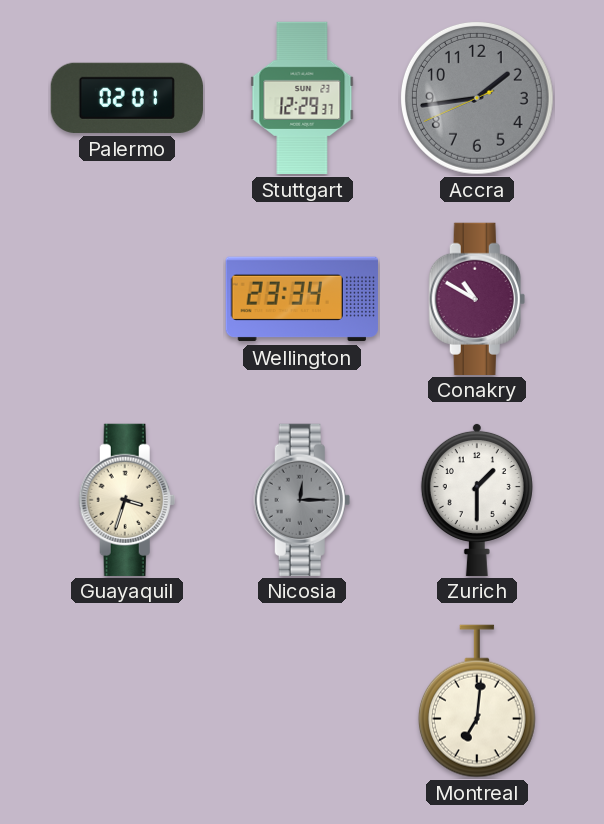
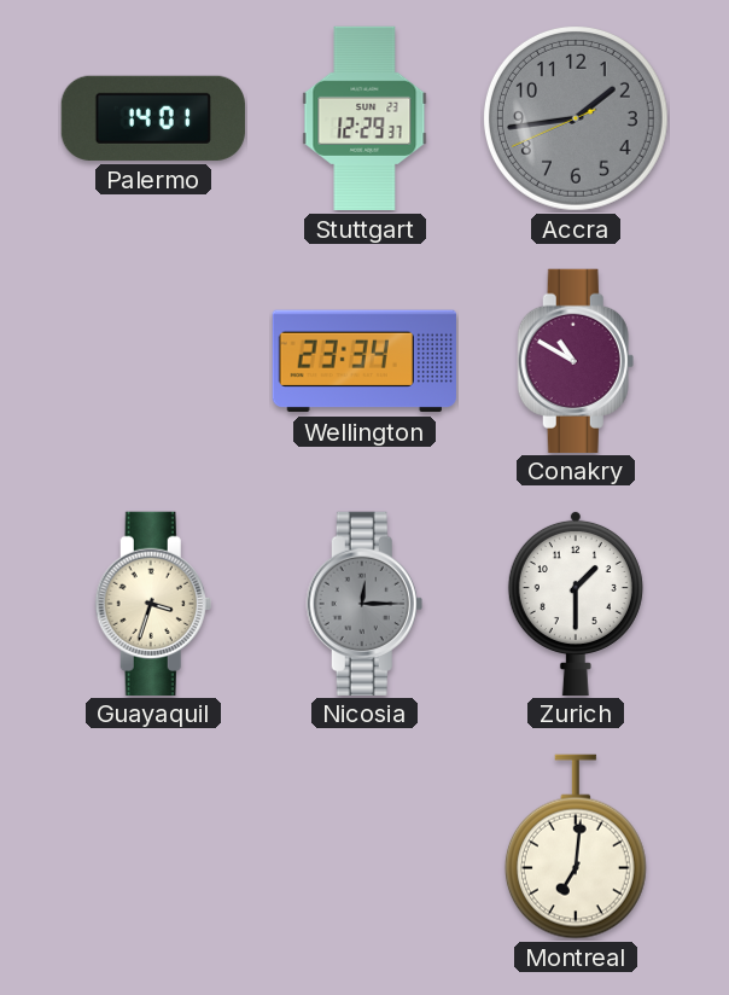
Palermo: 02:01 -> 14:01
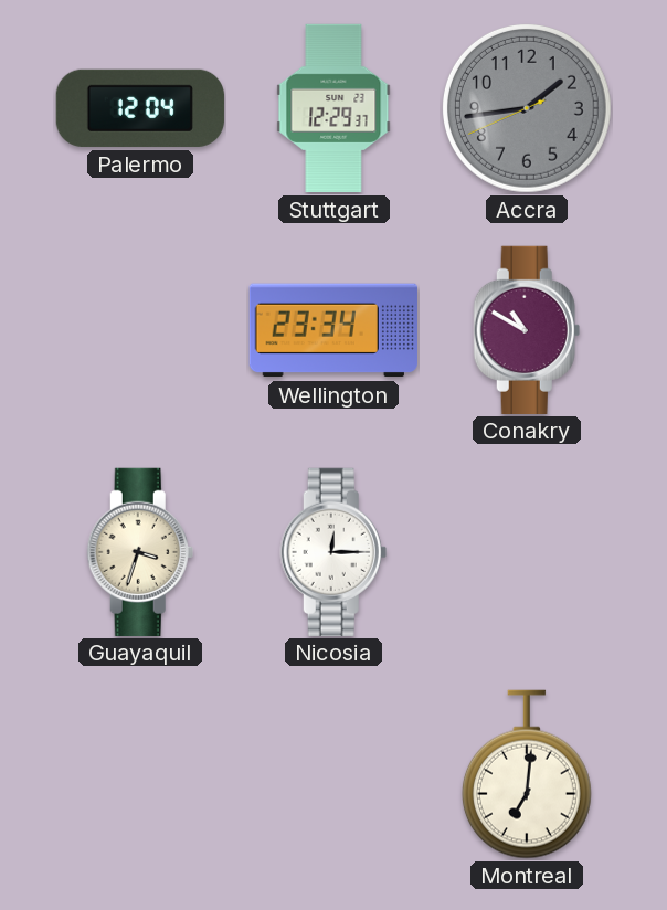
Palermo: 14:01 -> 12:04
Nicosia dial: grey -> white
Zurich: 1:30 -> none
